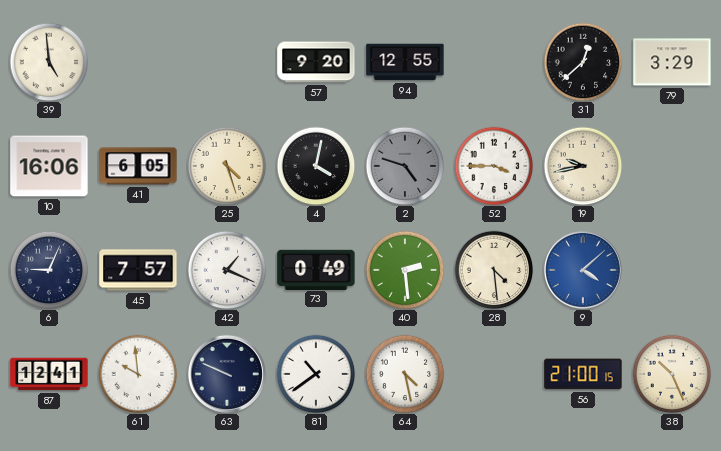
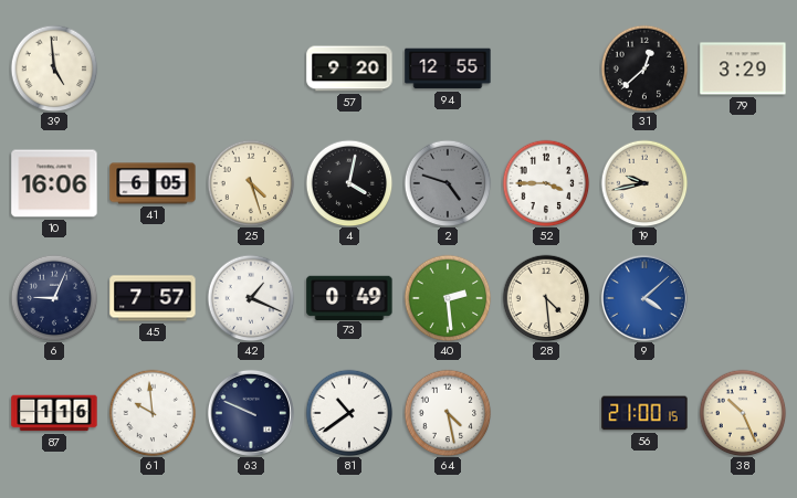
87: 12:41 -> 1:16
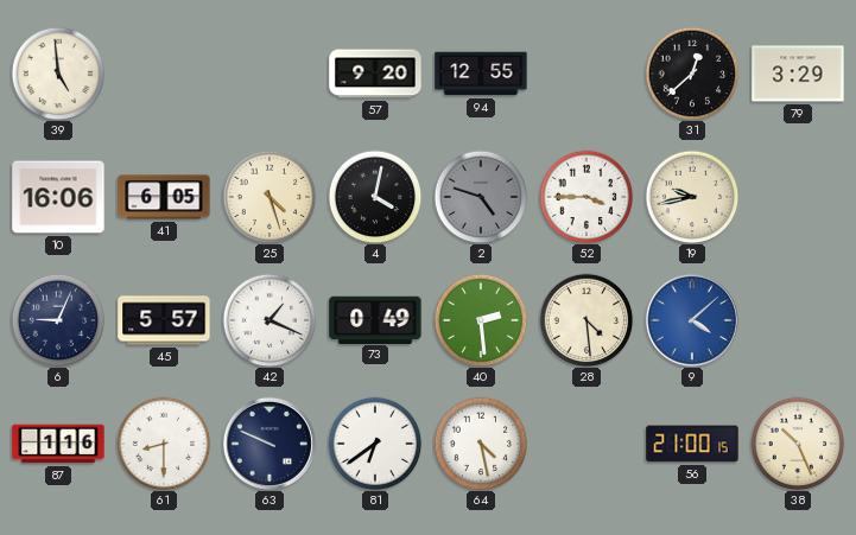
45: 7:57 -> 5:57
61: 9:59 -> 8:30
81: 10:39 -> 6:39
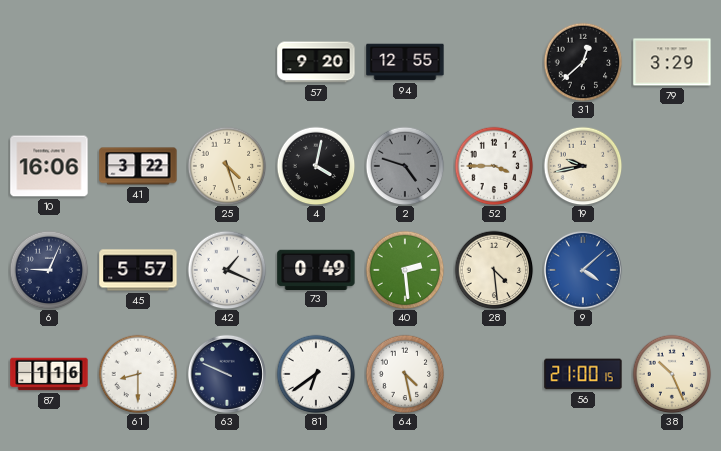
39: 4:59 -> none
41: 6:05 -> 3:22
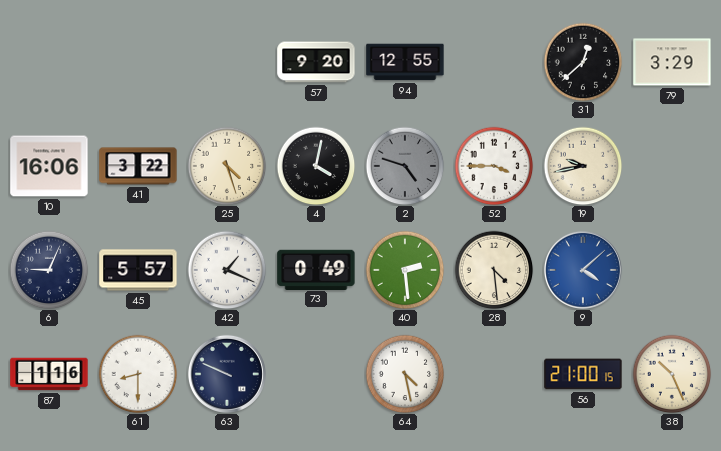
81: 6:39 -> none
